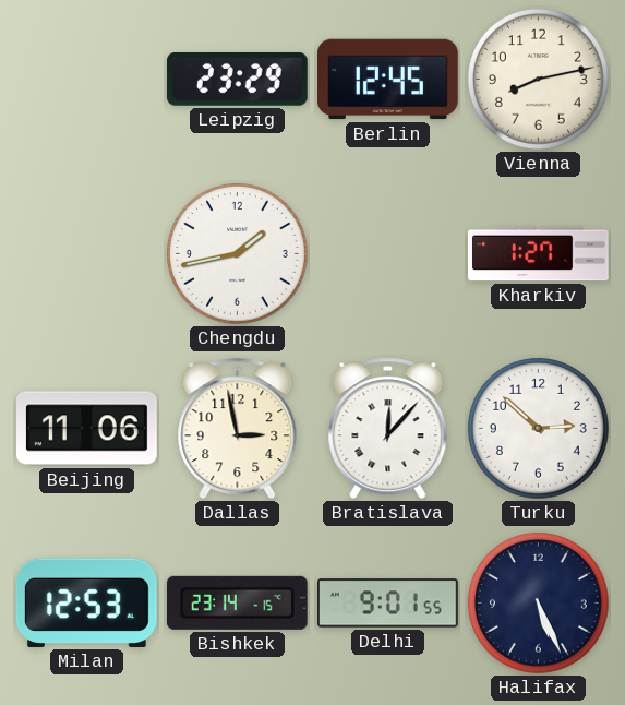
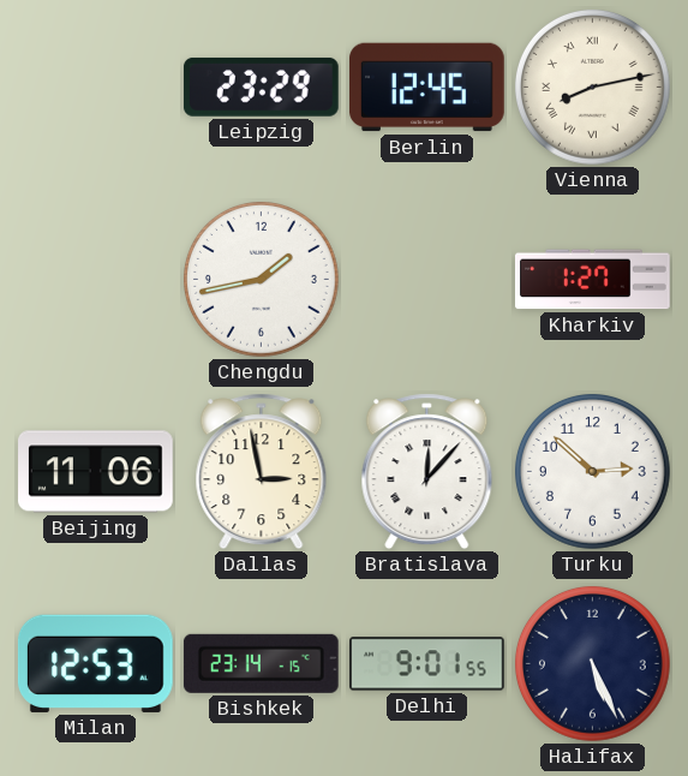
Vienna numerals: Arabic -> Roman
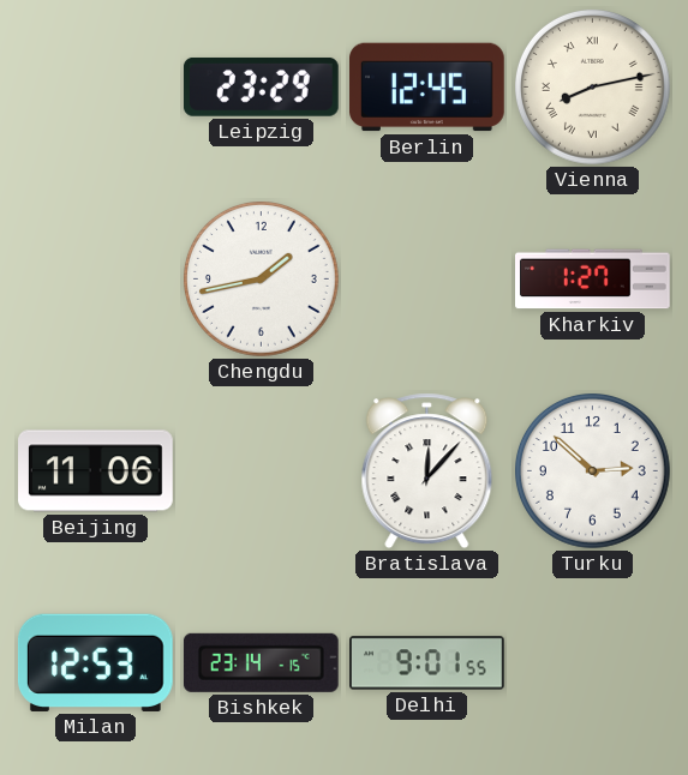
Dallas: 2:58 -> none
Halifax: 5:26 -> none
